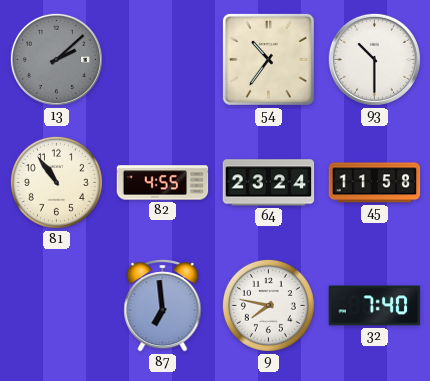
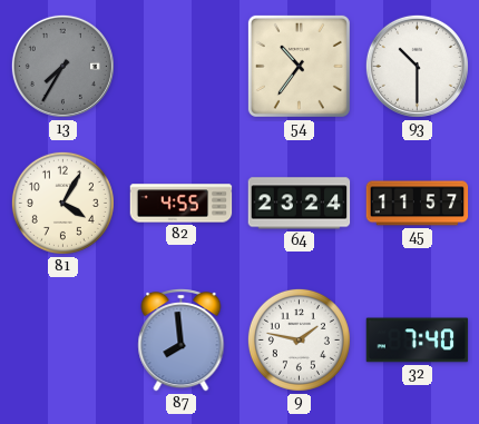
13: 2:08 -> 7:35
81: 10:54 -> 4:05
45: 11:58 -> 11:57
87: 6:59 -> 7:59
9: 7:47 -> 1:47
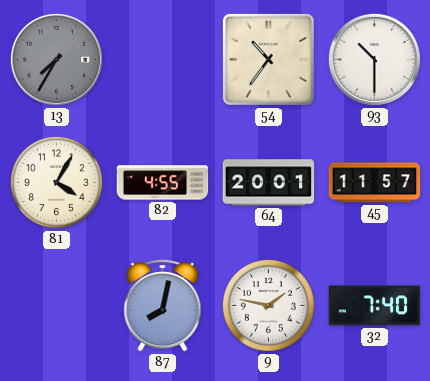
64: 23:24 -> 20:01
87: 7:59 -> 8:02
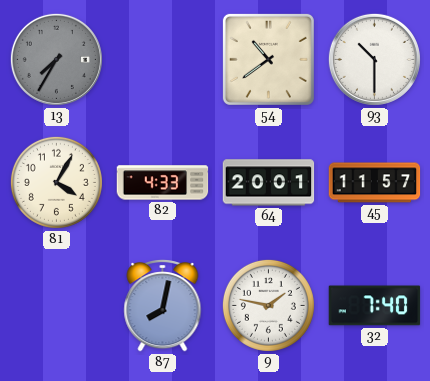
54: 10:36 -> 10:39
82: 4:55 -> 4:33
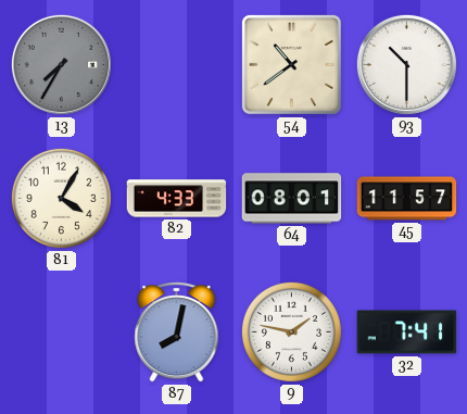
64: 20:01 -> 08:01
32: 7:40 -> 7:41
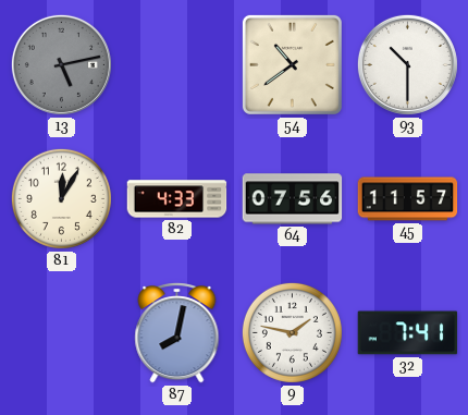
13: 7:35 -> 5:13
81: 4:05 -> 12:05
64: 08:01 -> 07:56
